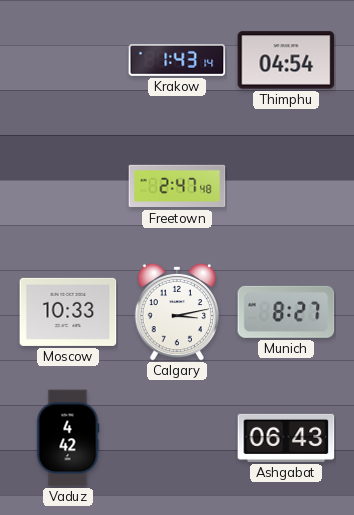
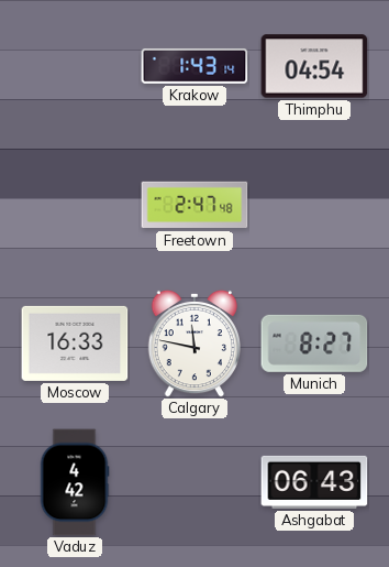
Moscow: 10:33 -> 16:33
Calgary: 3:13 -> 11:47
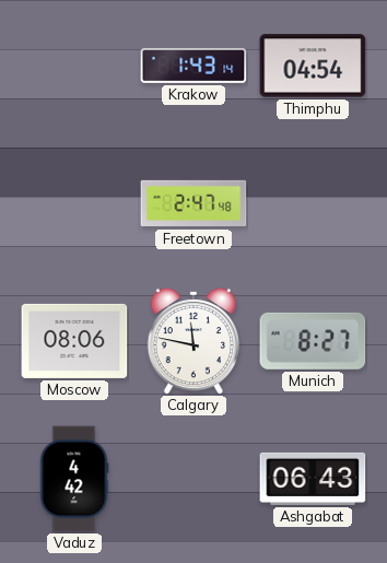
Moscow: 16:33 -> 08:06
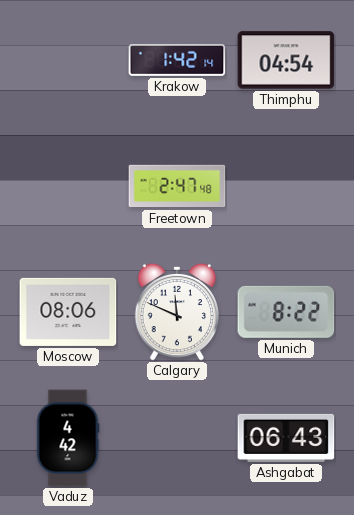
Krakow: 1:43 -> 1:42
Calgary: 11:47 -> 11:49
Munich: 8:27 -> 8:22
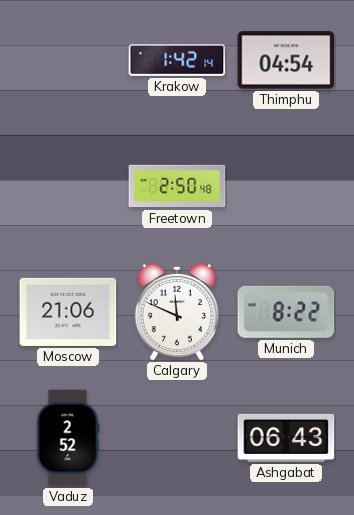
Freetown: 2:47 -> 2:50
Moscow: 08:06 -> 21:06
Vaduz: 4:42 -> 2:52
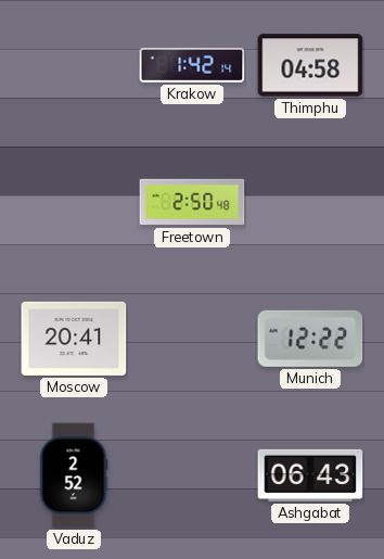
Thimphu: 04:54 -> 04:58
Moscow: 21:06 -> 20:41
Calgary: 11:49 -> none
Munich: 8:22 -> 12:22
